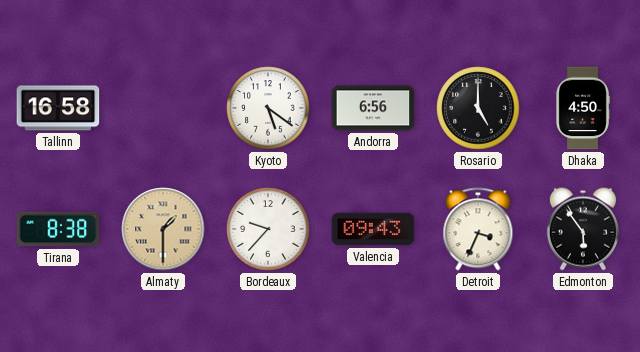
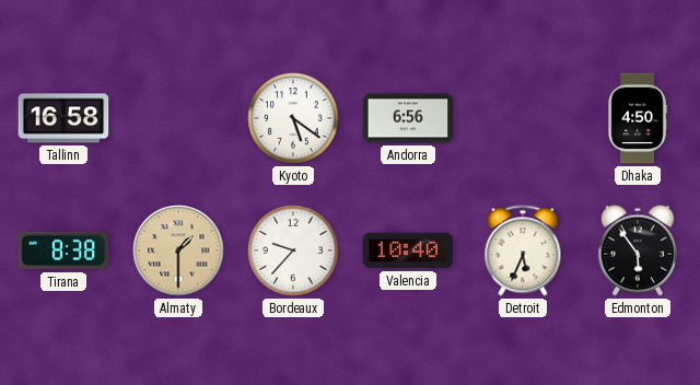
Rosario: 5:00 -> none
Valencia: 09:43 -> 10:40
Detroit: 3:34 -> 5:34
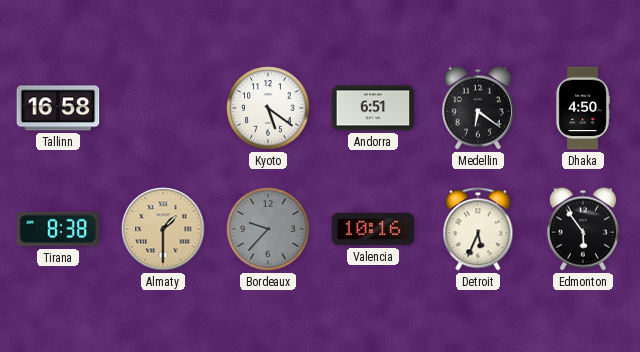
Andorra: 6:56 -> 6:51
Medellin: none -> 6:21
Bordeaux dial: white -> grey
Valencia: 10:40 -> 10:16
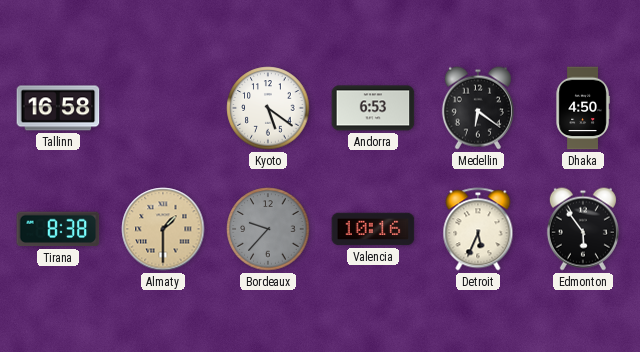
Andorra: 6:51 -> 6:53
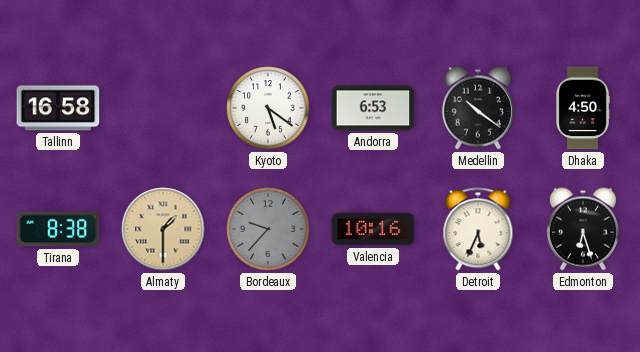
Medellin: 6:21 -> 10:21
Edmonton: 5:54 -> 6:27
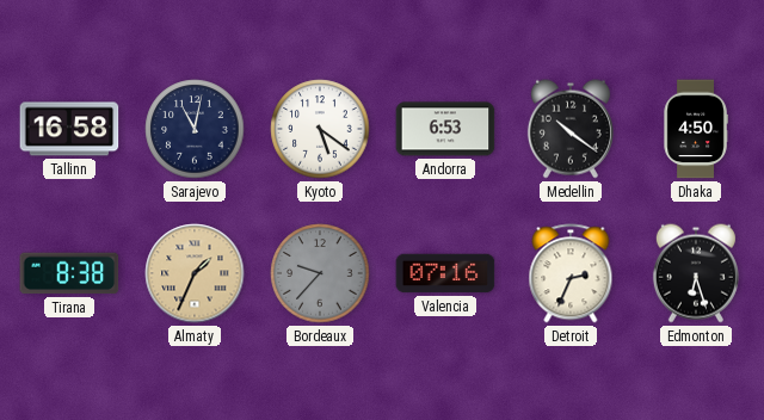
Sarajevo: none -> 11:02
Almaty: 1:30 -> 1:34
Valencia: 10:16 -> 07:16
Detroit: 5:34 -> 2:34
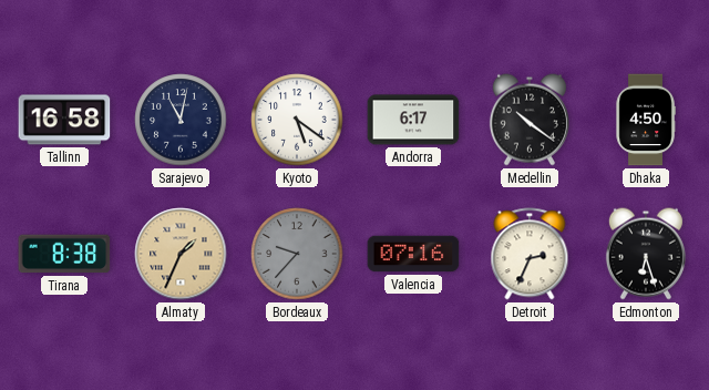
Andorra: 6:53 -> 6:17
